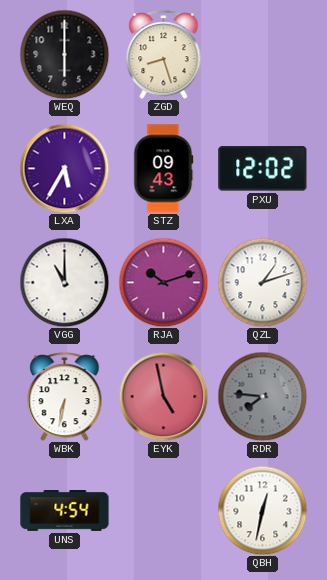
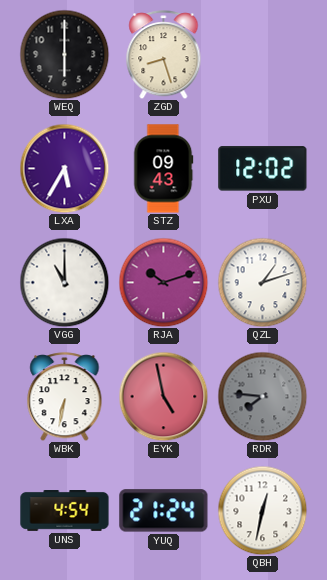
YUQ: none -> 21:24
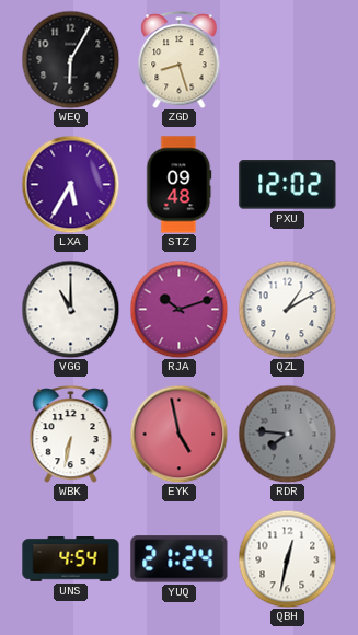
WEQ: 6:00 -> 6:05
STZ: 09:43 -> 09:48
QZL: 1:12 -> 1:10
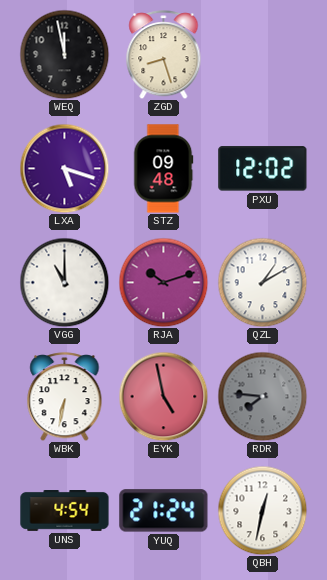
WEQ: 6:05 -> 11:58
LXA: 5:35 -> 5:18
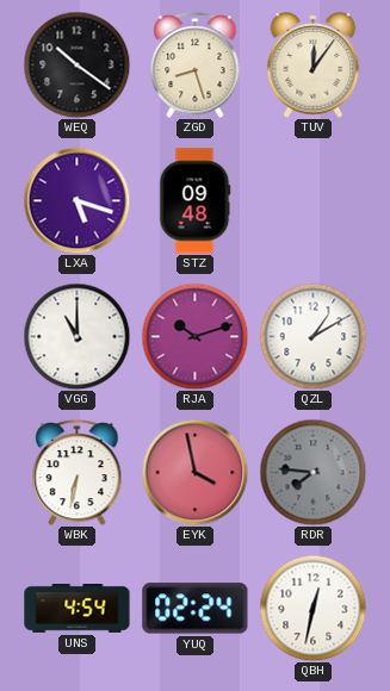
WEQ: 11:58 -> 10:21
TUV: none -> 12:06
PXU: 12:02 -> none
EYK: 4:58 -> 3:58
YUQ: 21:24 -> 02:24
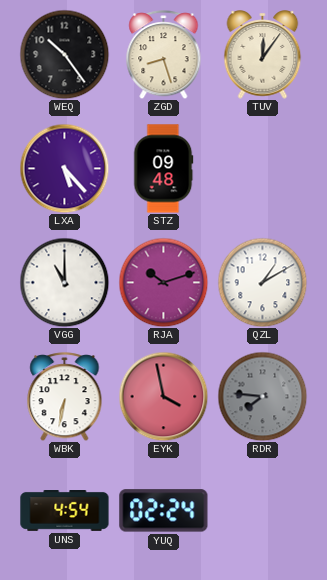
WEQ: 10:21 -> 10:24
LXA: 5:18 -> 5:23
QBH: 12:32 -> none
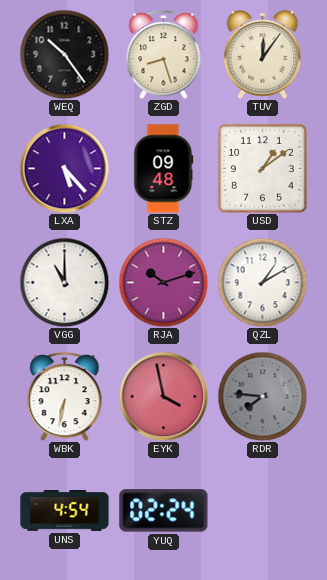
USD: none -> 1:09
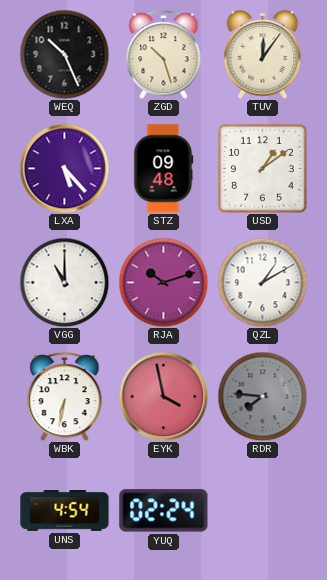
WEQ: 10:24 -> 10:26
ZGD: 8:27 -> 10:27
